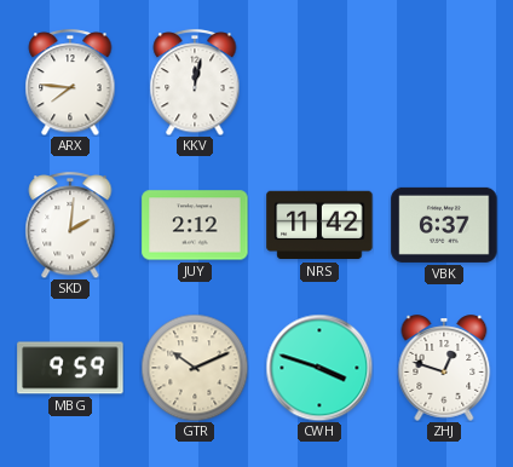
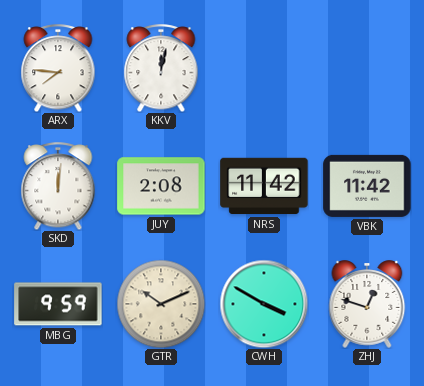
SKD: 2:01 -> 12:01
JUY: 2:12 -> 2:08
VBK: 6:37 -> 11:42
CWH: 3:48 -> 3:50
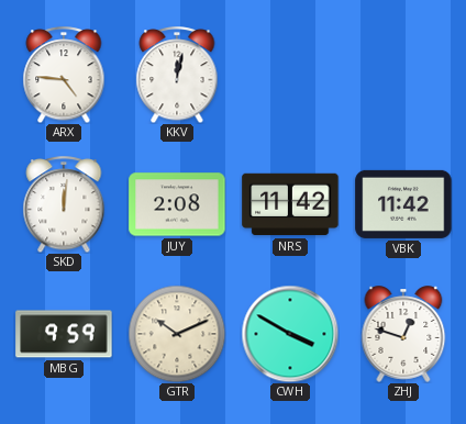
ARX: 7:46 -> 4:46
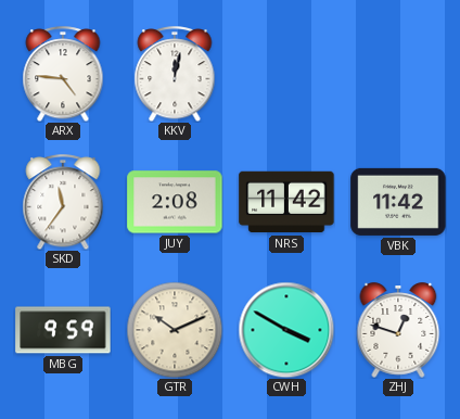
SKD: 12:01 -> 11:36
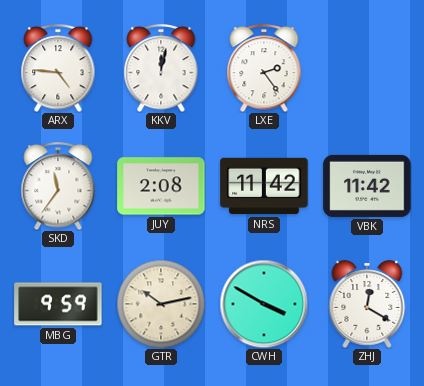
LXE: none -> 2:24
GTR: 10:11 -> 10:13
ZHJ: 12:48 -> 12:20
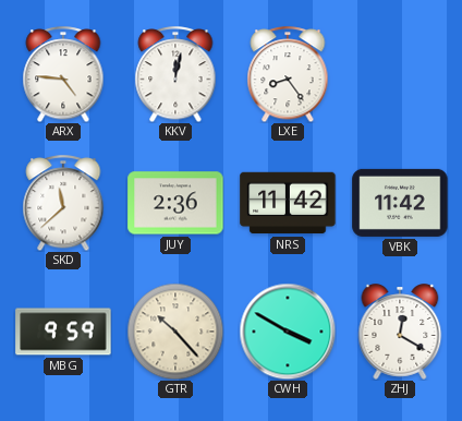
LXE: 2:24 -> 8:24
SKD: 11:36 -> 11:38
JUY: 2:08 -> 2:36
GTR: 10:13 -> 10:23
